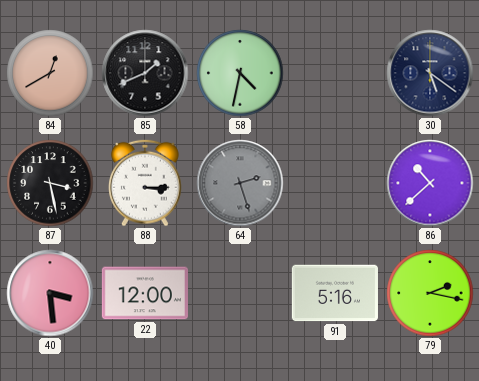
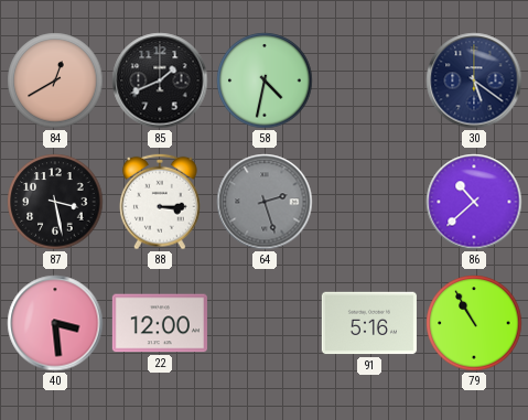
79: 2:17 -> 10:55
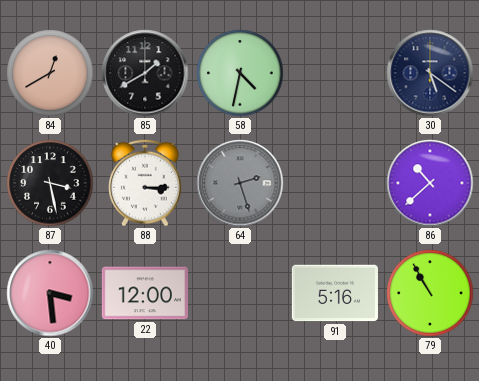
85: 1:41 -> 1:40
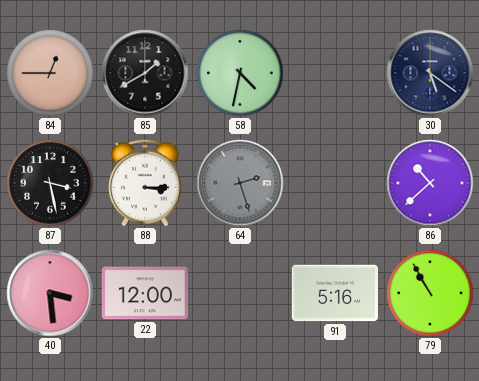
84: 12:40 -> 12:45
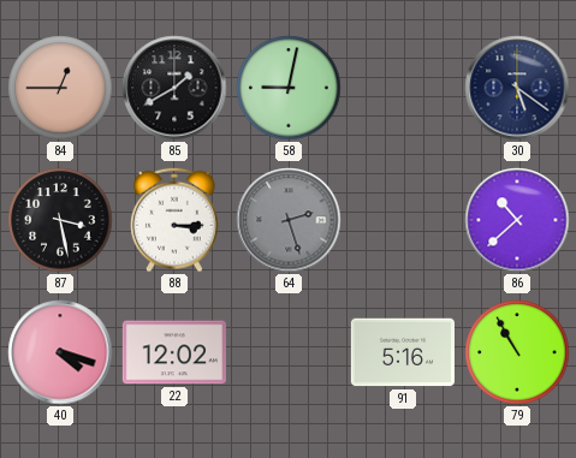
58: 4:32 -> 9:02
40: 3:29 -> 4:18
22: 12:00 -> 12:02
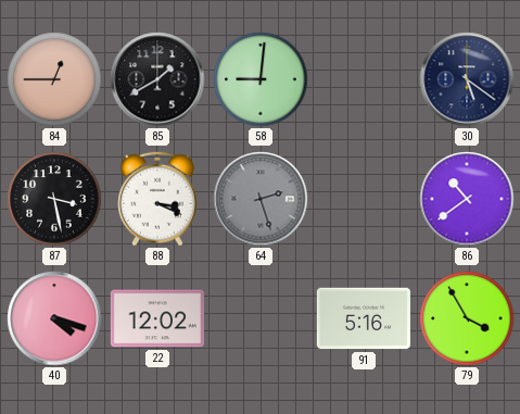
58: 9:02 -> 9:01
88: 3:15 -> 3:19
86: 10:38 -> 10:39
79: 10:55 -> 3:55
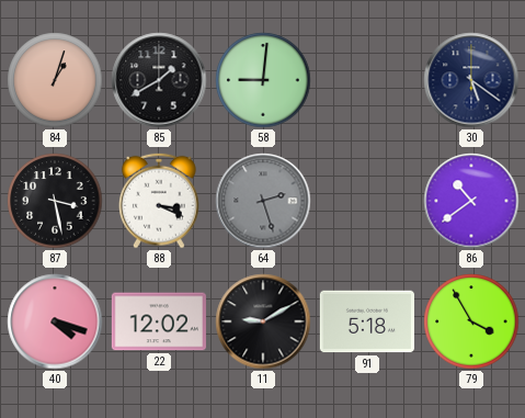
84: 12:45 -> 1:03
11: none -> 9:10
91: 5:16 -> 5:18
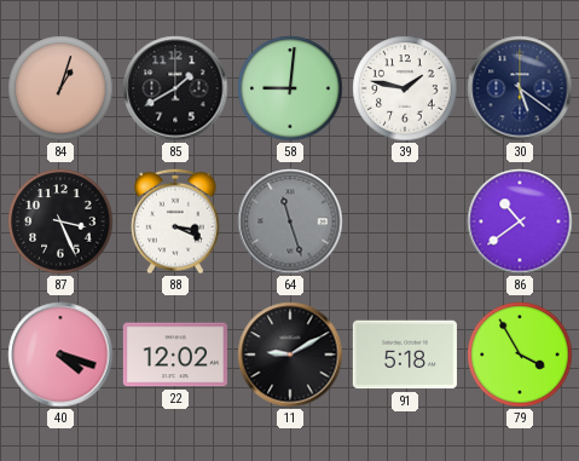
39: none -> 1:47
87: 3:28 -> 3:26
64: 2:27 -> 11:27
